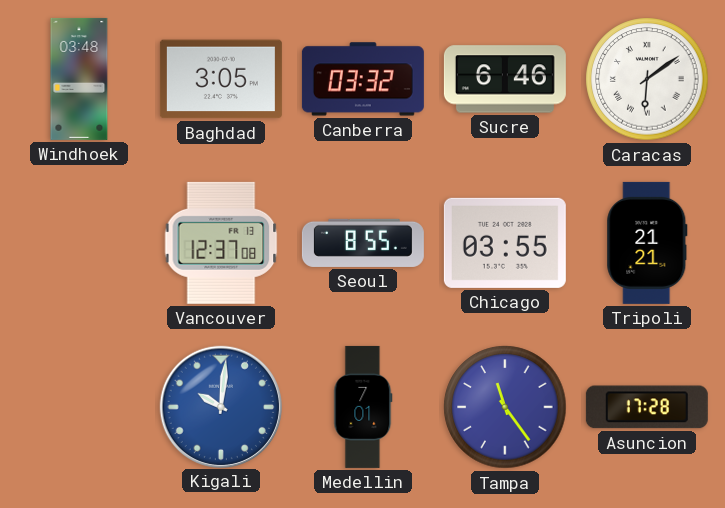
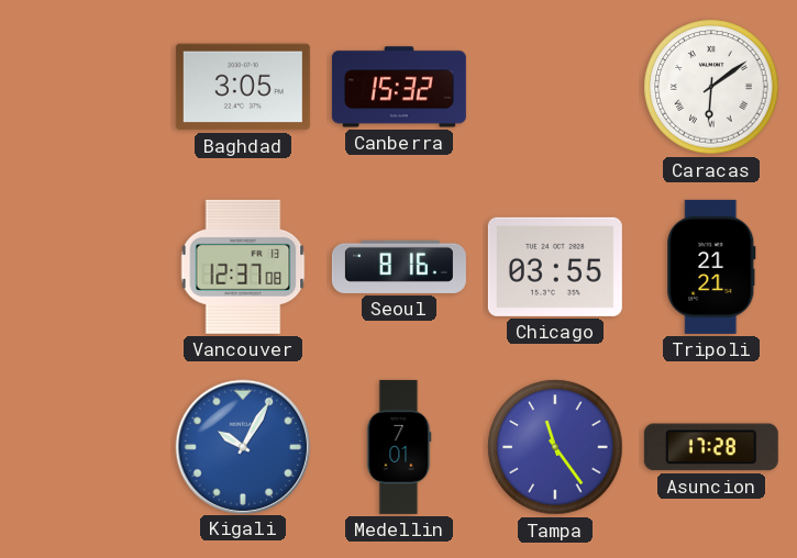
Windhoek: 03:48 -> none
Canberra: 03:32 -> 15:32
Sucre: 6:46 -> none
Seoul: 8:55 -> 8:16
Kigali: 10:01 -> 10:05
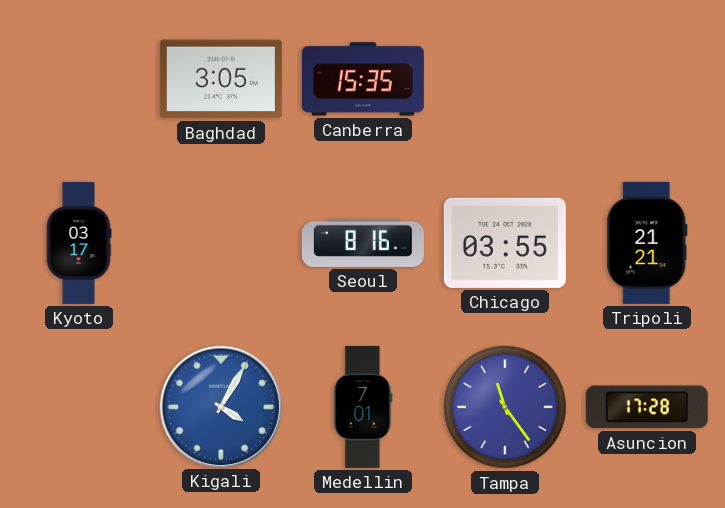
Canberra: 15:32 -> 15:35
Caracas: 6:09 -> none
Kyoto: none -> 03:17
Vancouver: 12:37 -> none
Kigali: 10:05 -> 4:05
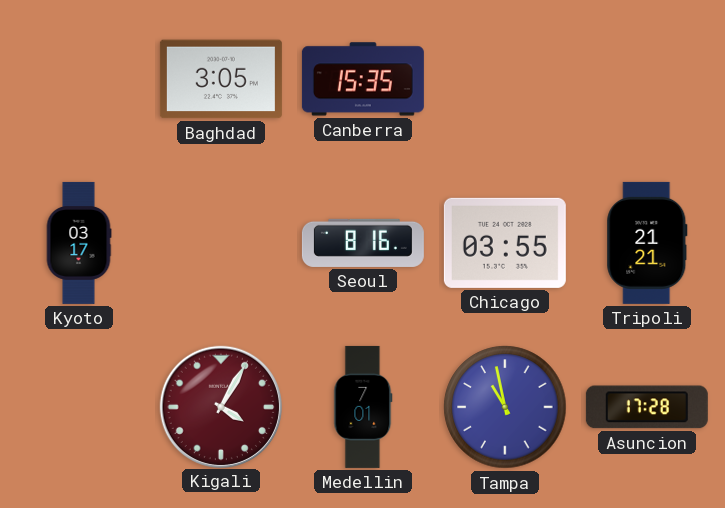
Kigali dial: blue -> burgundy
Tampa: 11:24 -> 10:58
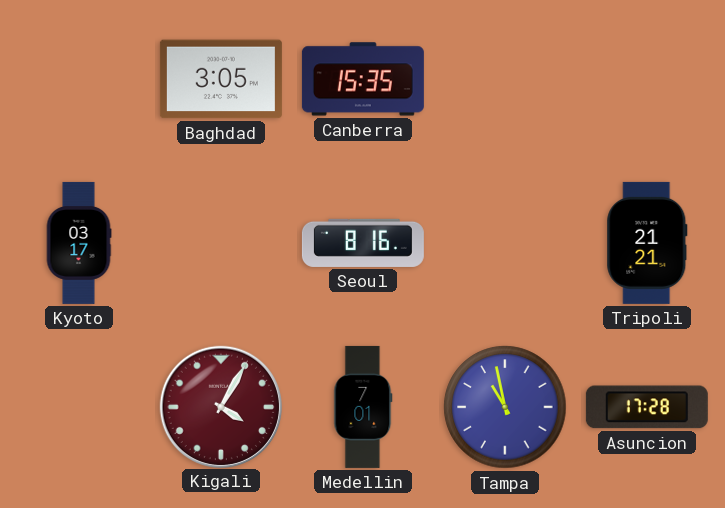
Chicago: 03:55 -> none
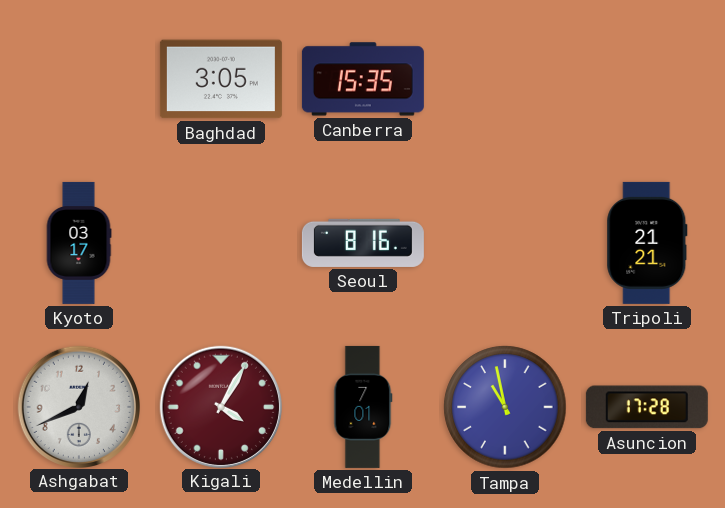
Ashgabat: none -> 12:41
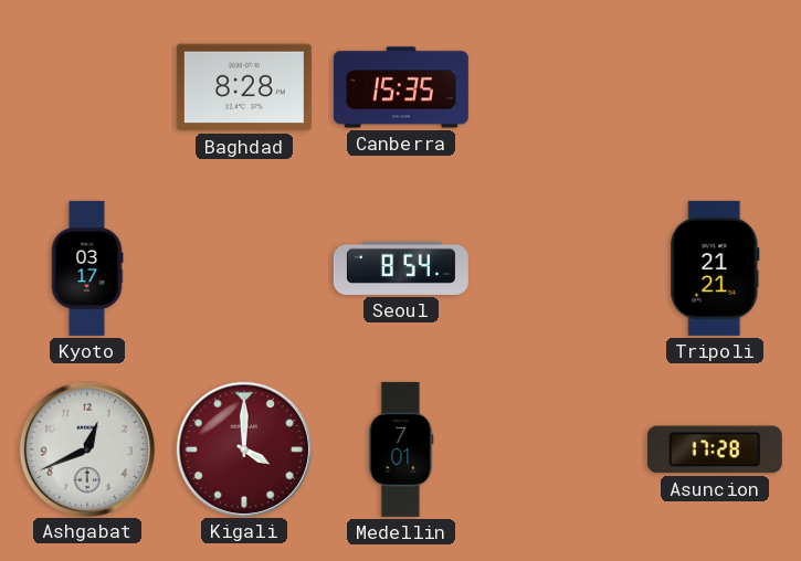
Baghdad: 3:05 -> 8:28
Seoul: 8:16 -> 8:54
Kigali: 4:05 -> 4:00
Tampa: 10:58 -> none
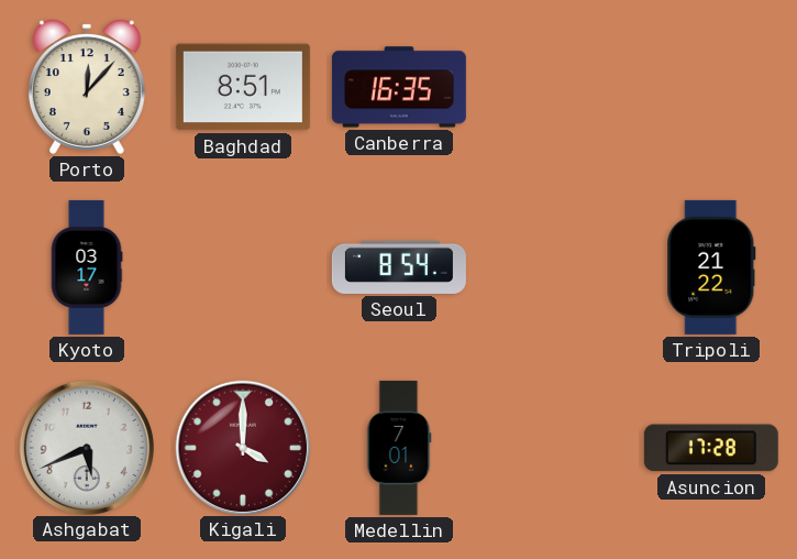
Porto: none -> 12:07
Baghdad: 8:28 -> 8:51
Canberra: 15:35 -> 16:35
Tripoli: 21:21 -> 21:22
Ashgabat: 12:41 -> 5:41
